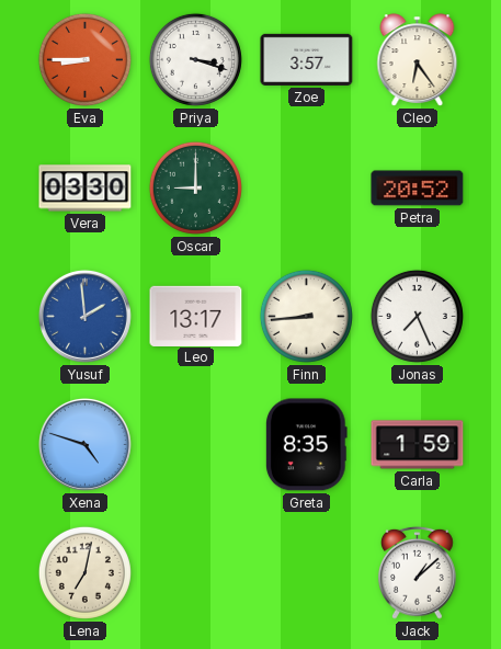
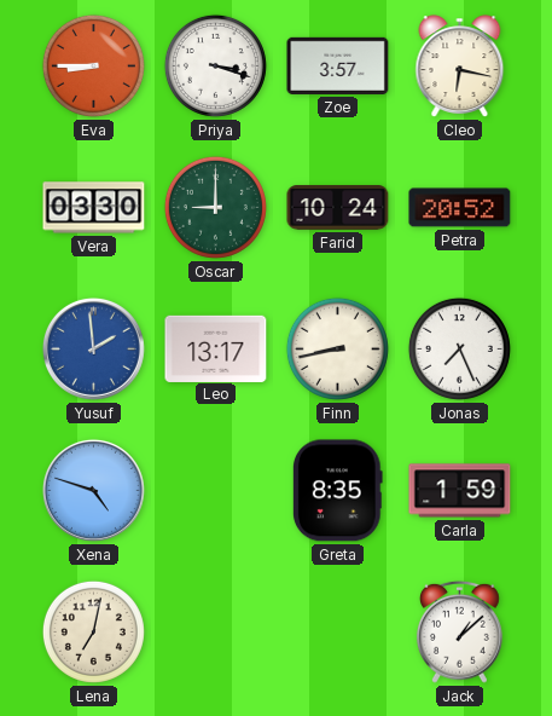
Cleo: 6:24 -> 6:17
Farid: none -> 10:24
Finn: 8:44 -> 8:43
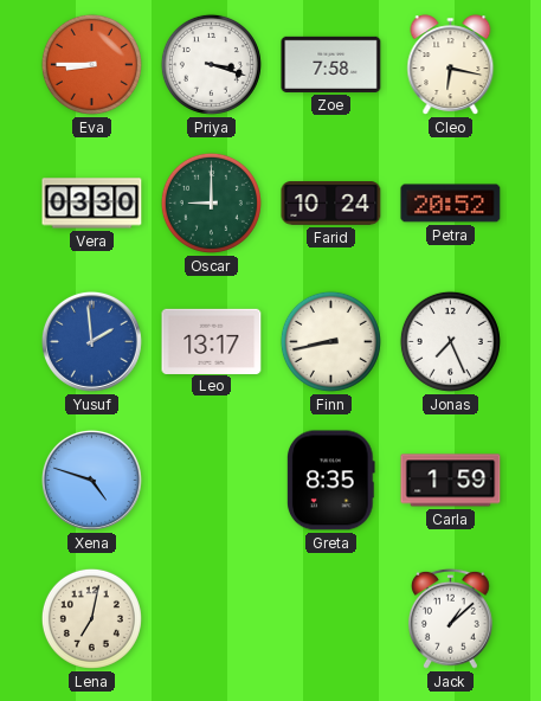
Zoe: 3:57 -> 7:58
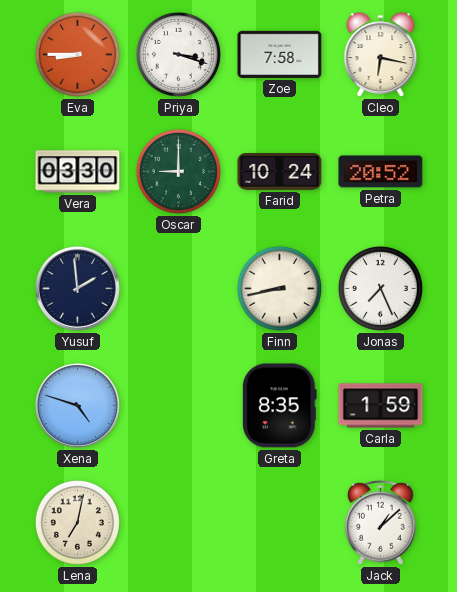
Yusuf dial: blue -> navy
Leo: 13:17 -> none
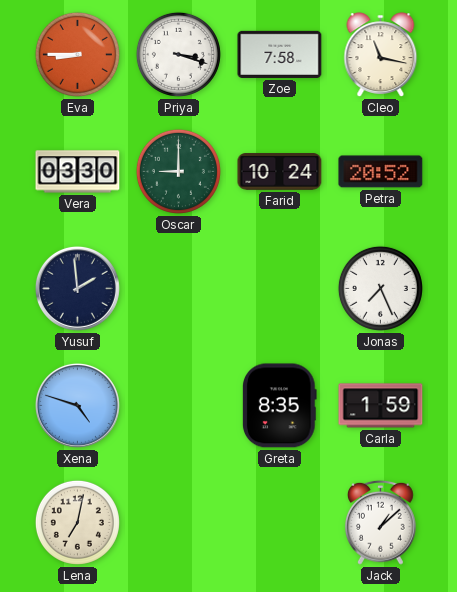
Cleo: 6:17 -> 11:17
Finn: 8:43 -> none
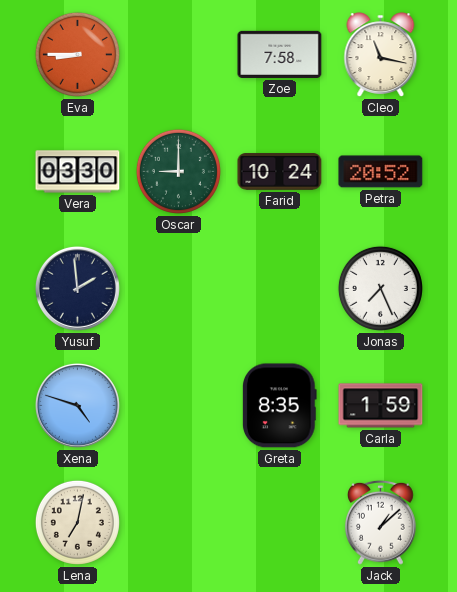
Priya: 3:18 -> none
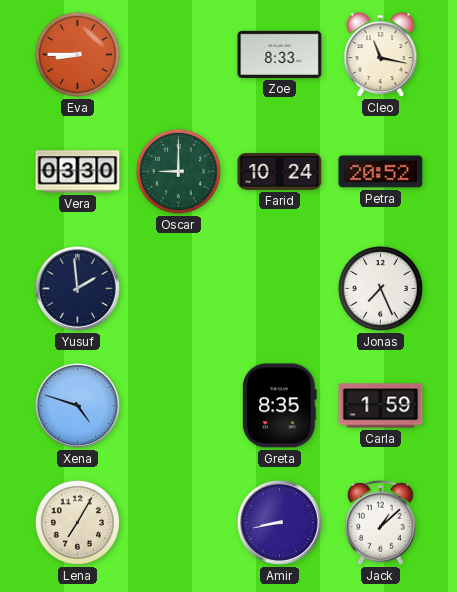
Zoe: 7:58 -> 8:33
Lena: 7:02 -> 7:05
Amir: none -> 8:43
